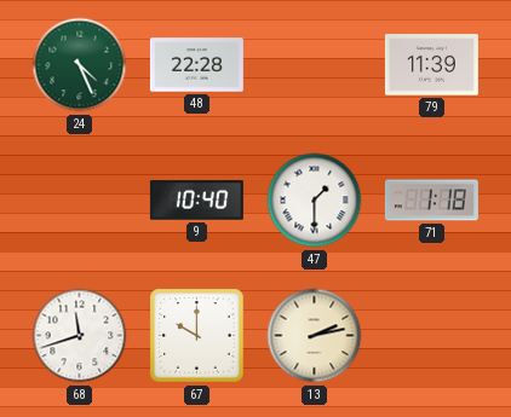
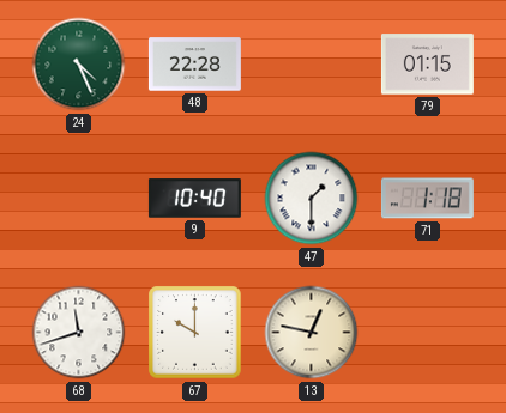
79: 11:39 -> 01:15
13: 2:13 -> 12:47
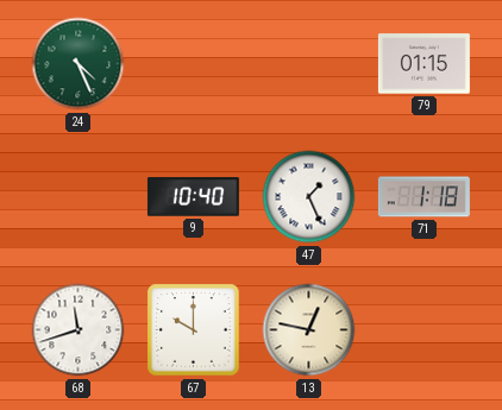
48: 22:28 -> none
47: 1:30 -> 1:26
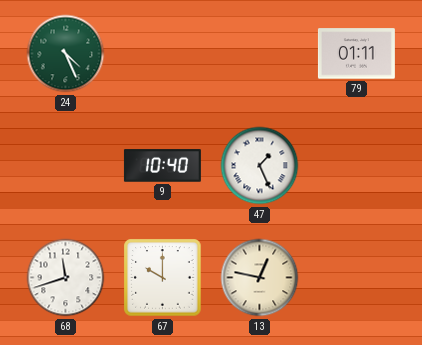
79: 01:15 -> 01:11
71: 1:18 -> none
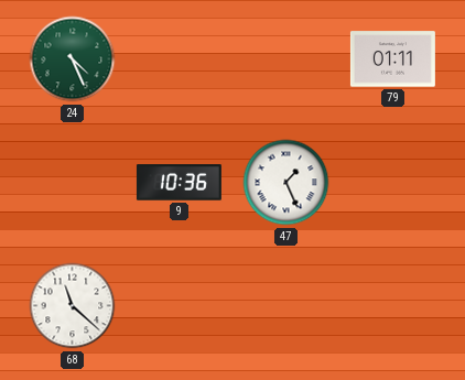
9: 10:40 -> 10:36
68: 11:42 -> 11:22
67: 10:00 -> none
13: 12:47 -> none
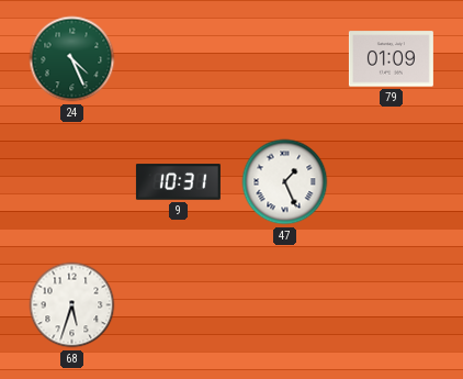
79: 01:11 -> 01:09
9: 10:36 -> 10:31
68: 11:22 -> 5:33
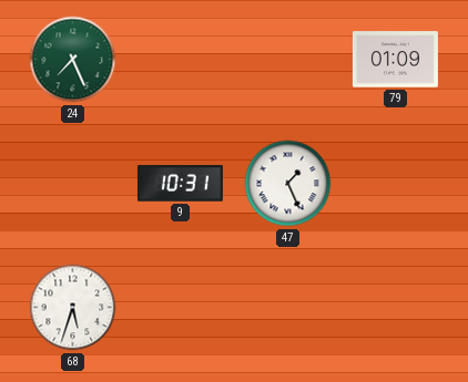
24: 4:26 -> 7:26
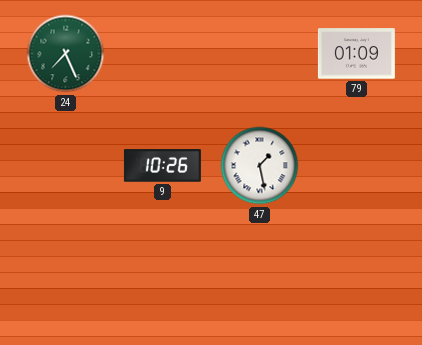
9: 10:31 -> 10:26
47: 1:26 -> 1:28
68: 5:33 -> none
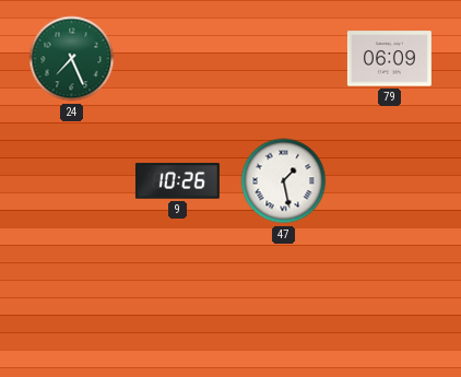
79: 01:09 -> 06:09
